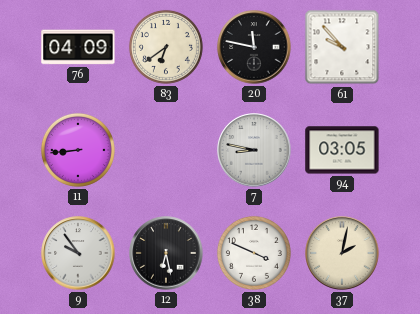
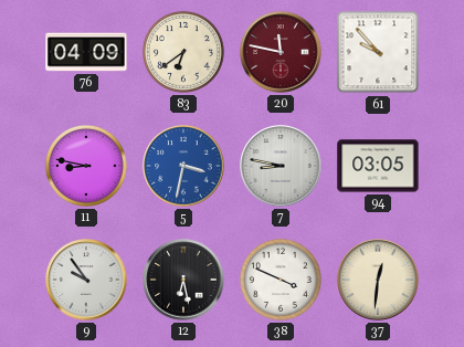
20 dial: black -> burgundy
11: 8:44 -> 8:47
5: none -> 3:32
37: 2:02 -> 12:31
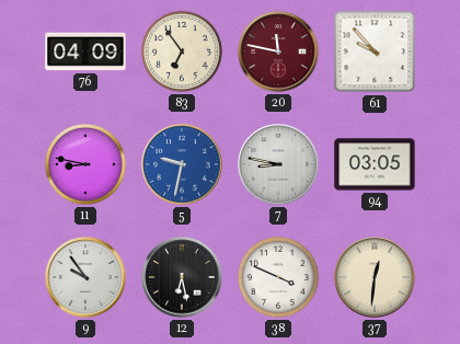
83: 6:39 -> 6:54
5: 3:32 -> 9:32
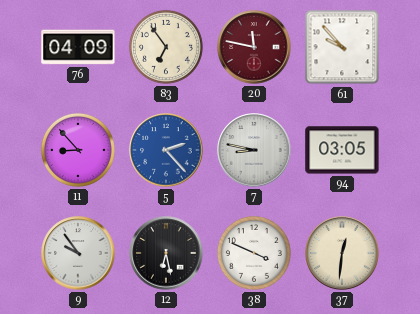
11: 8:47 -> 8:53
5: 9:32 -> 2:23
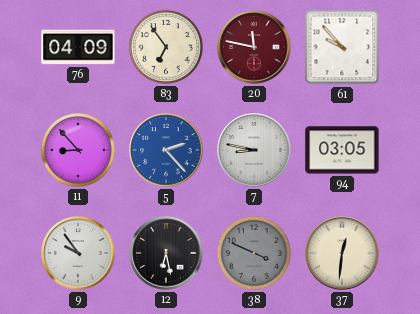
38 dial: white -> grey
